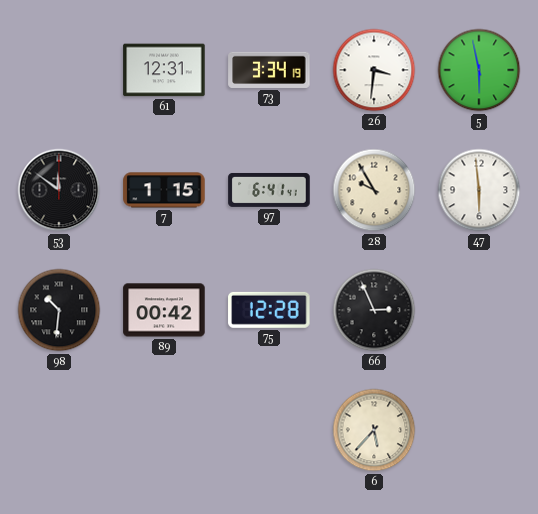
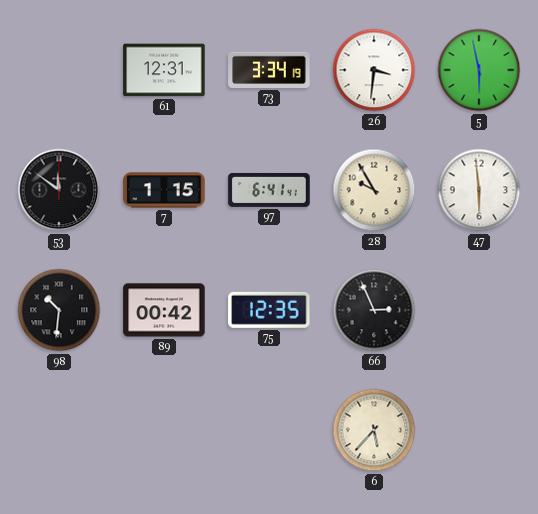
75: 12:28 -> 12:35
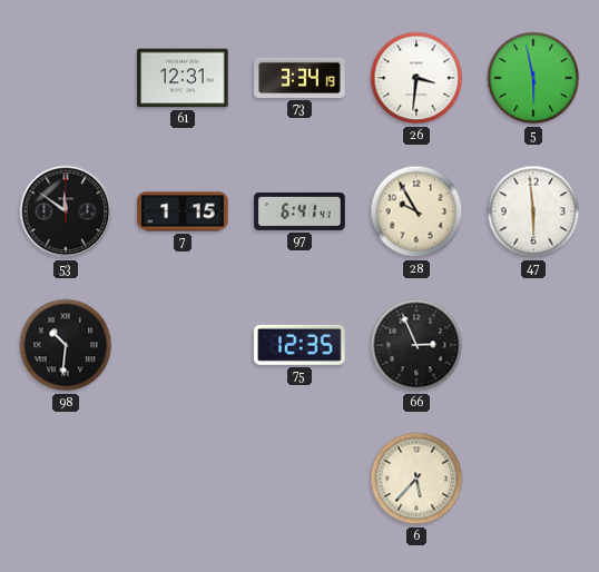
89: 00:42 -> none
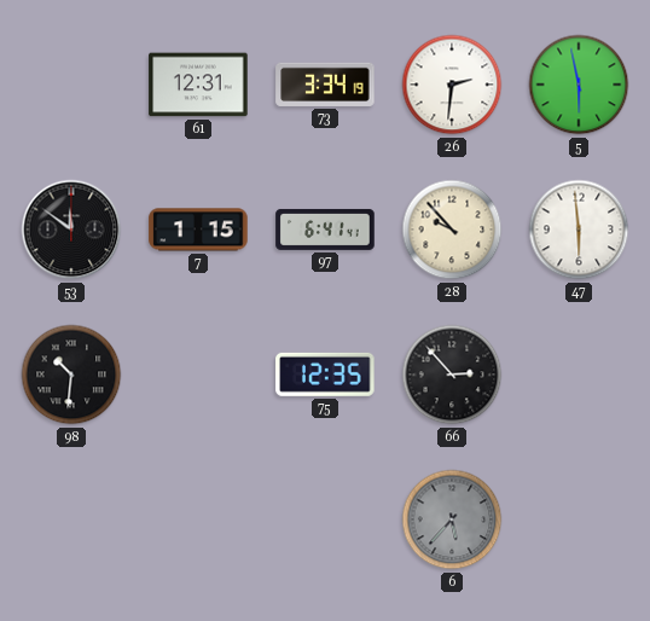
26: 3:31 -> 2:31
28: 9:55 -> 9:53
66: 2:56 -> 2:53
6 dial: cream -> grey
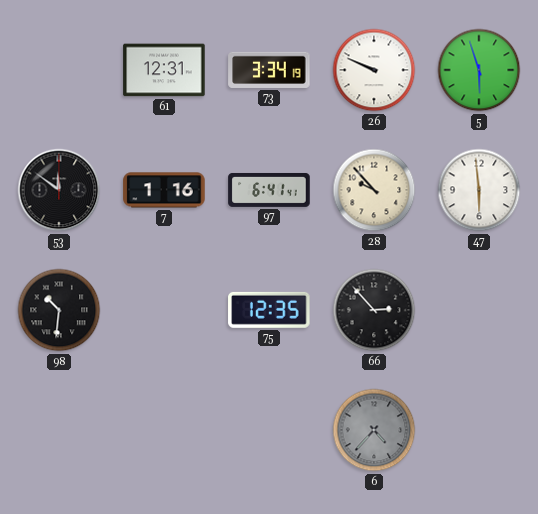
26: 2:31 -> 9:49
5: 5:58 -> 5:57
7: 1:15 -> 1:16
6: 5:37 -> 4:37
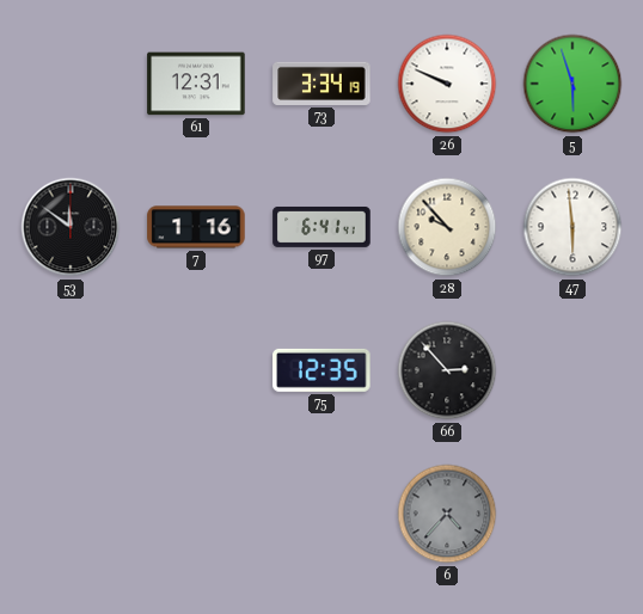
98: 10:31 -> none
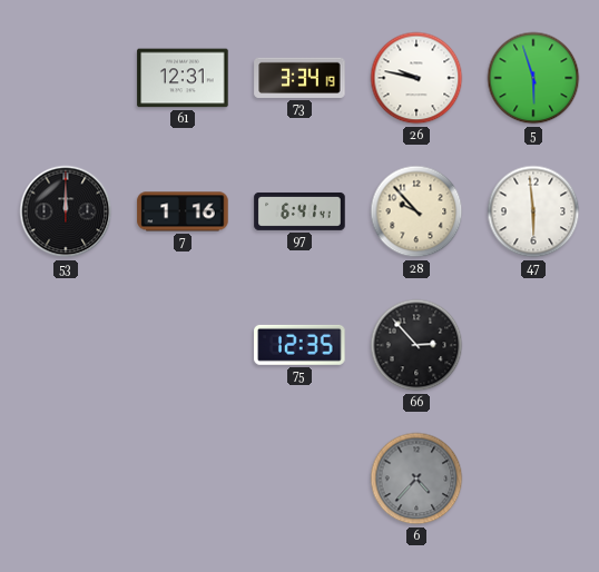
26: 9:49 -> 9:47
53: 11:51 -> 12:00
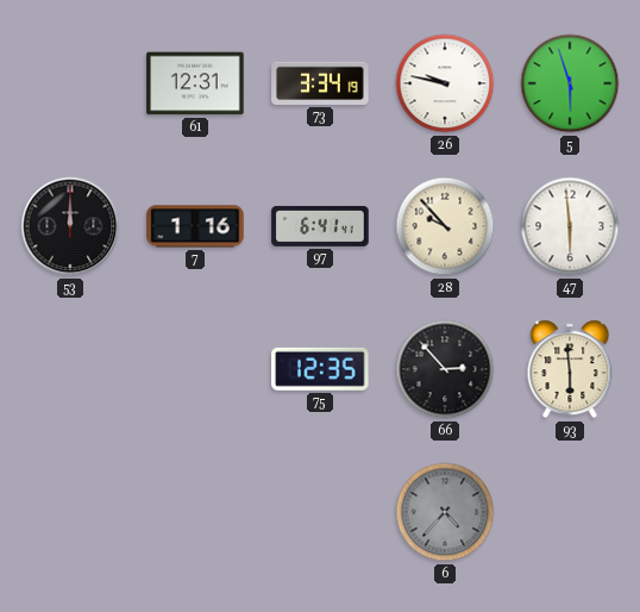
93: none -> 5:59
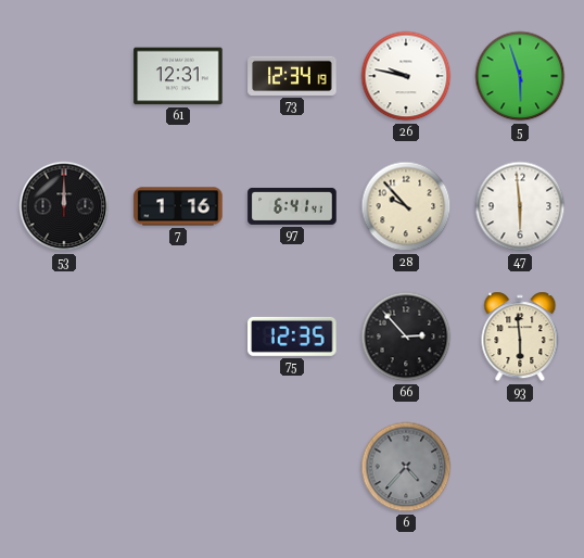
73: 3:34 -> 12:34
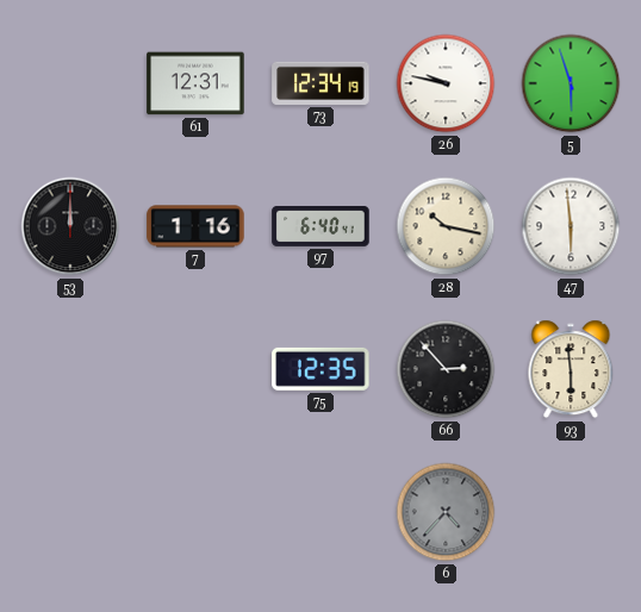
97: 6:41 -> 6:40
28: 9:53 -> 10:17
